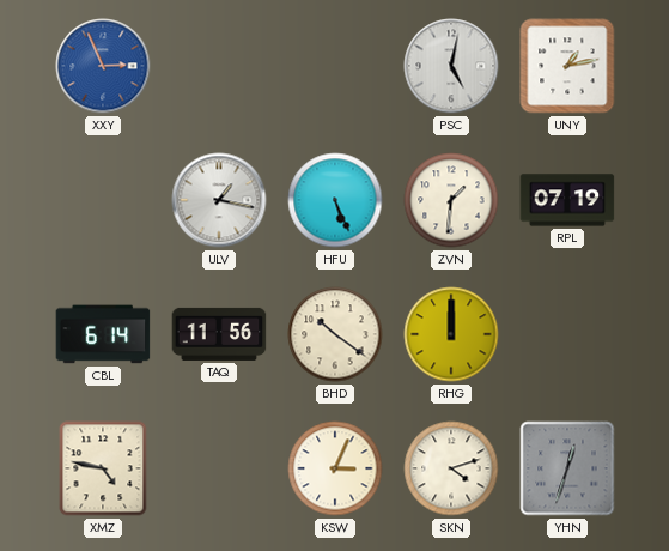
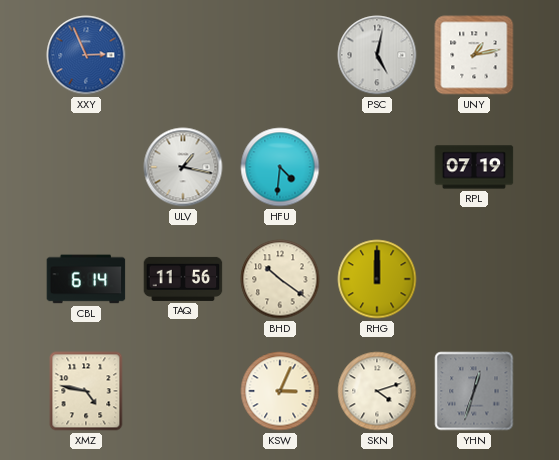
HFU: 5:26 -> 4:31
ZVN: 1:31 -> none
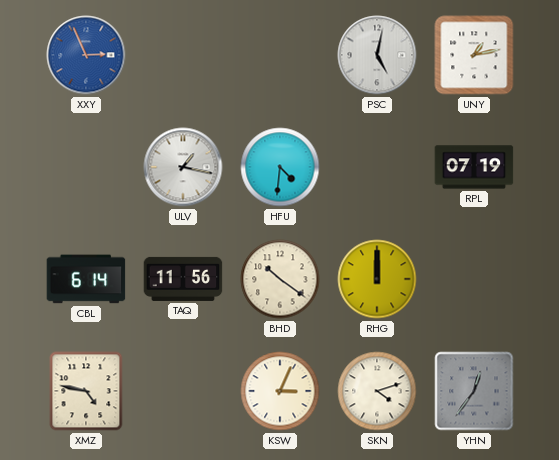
YHN: 12:33 -> 12:36
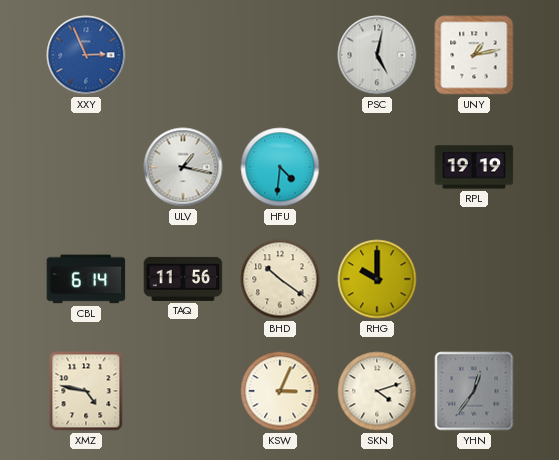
RPL: 07:19 -> 19:19
RHG: 12:00 -> 10:00
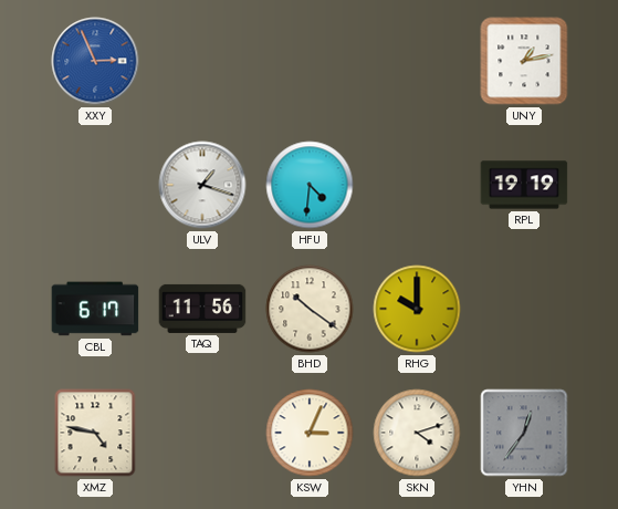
PSC: 5:02 -> none
ULV: 1:17 -> 1:18
CBL: 6:14 -> 6:17
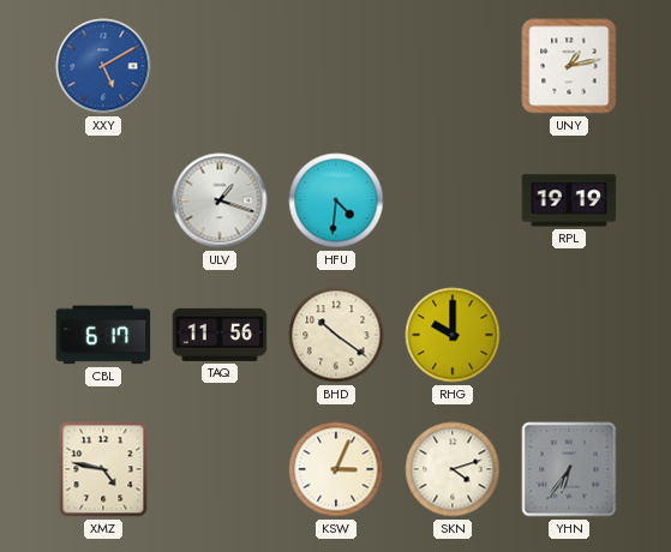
XXY: 2:56 -> 5:10
YHN: 12:36 -> 6:36
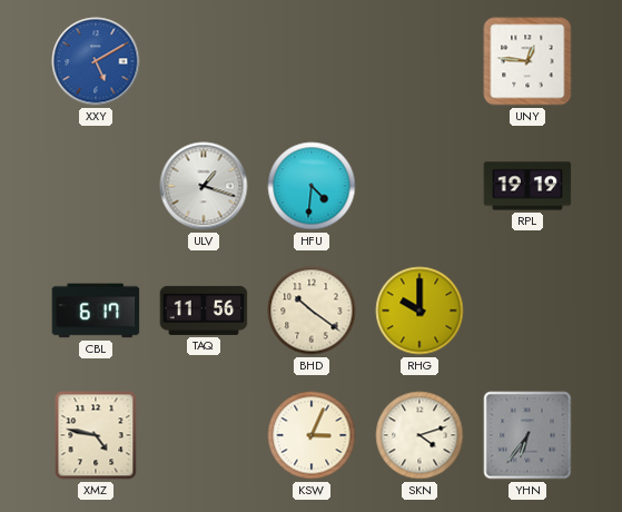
UNY: 1:13 -> 12:46
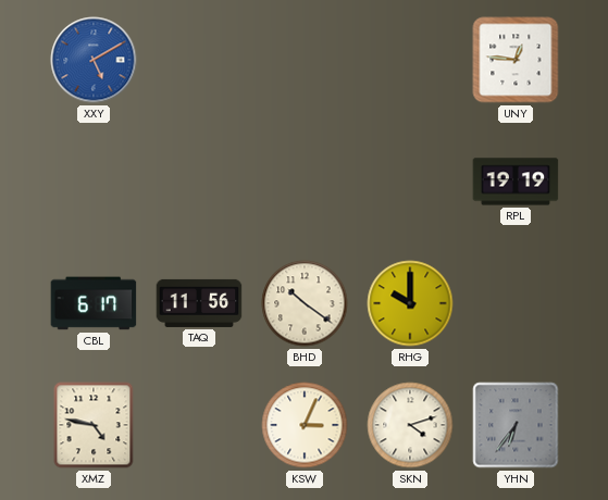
ULV: 1:18 -> none
HFU: 4:31 -> none
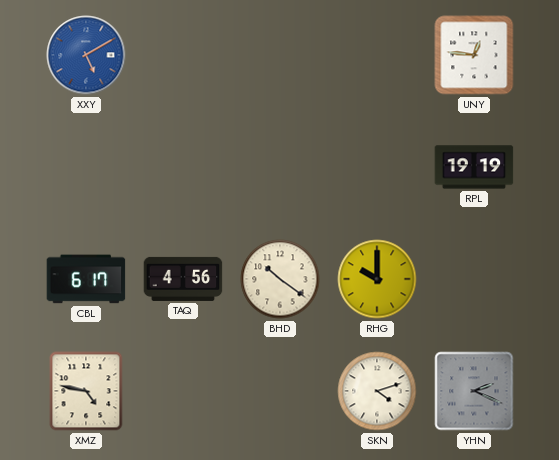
TAQ: 11:56 -> 4:56
KSW: 3:04 -> none
YHN: 6:36 -> 2:19
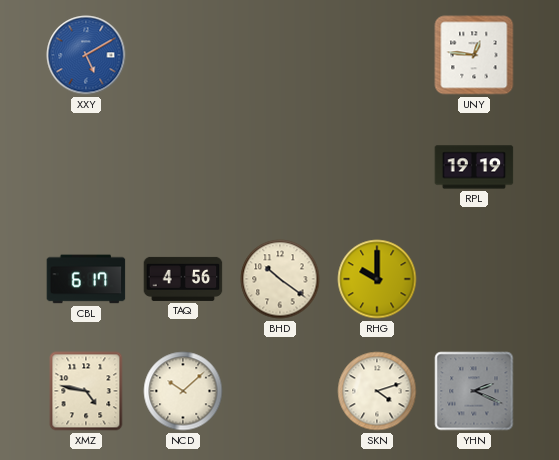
NCD: none -> 10:08
